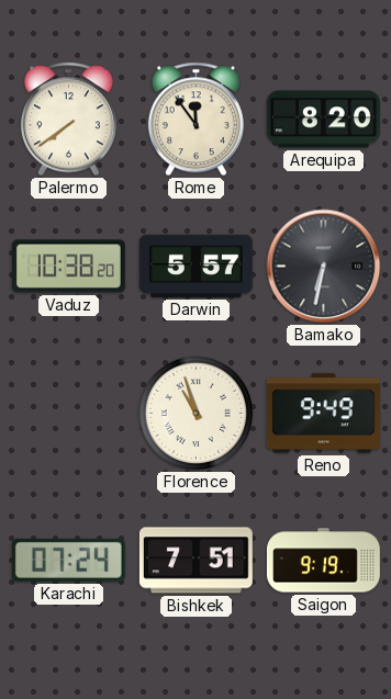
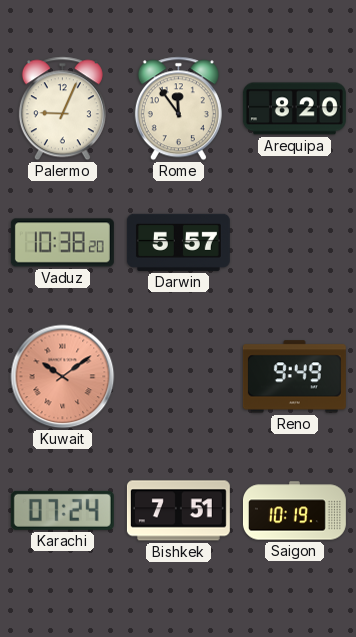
Palermo: 7:39 -> 9:04
Bamako: 6:32 -> none
Kuwait: none -> 10:09
Florence: 10:57 -> none
Saigon: 9:19 -> 10:19
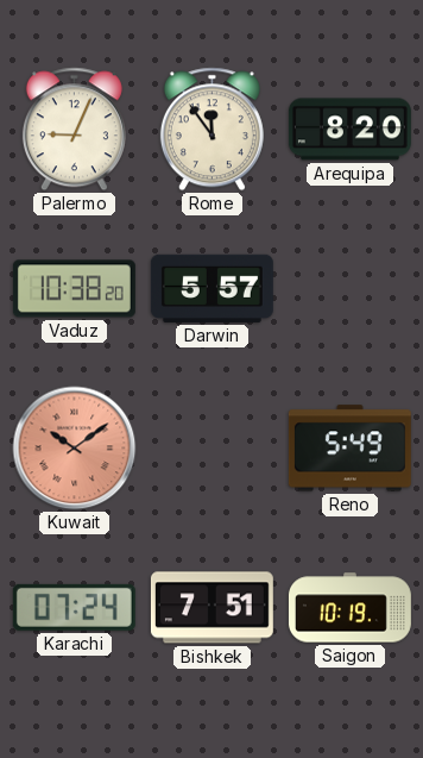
Reno: 9:49 -> 5:49
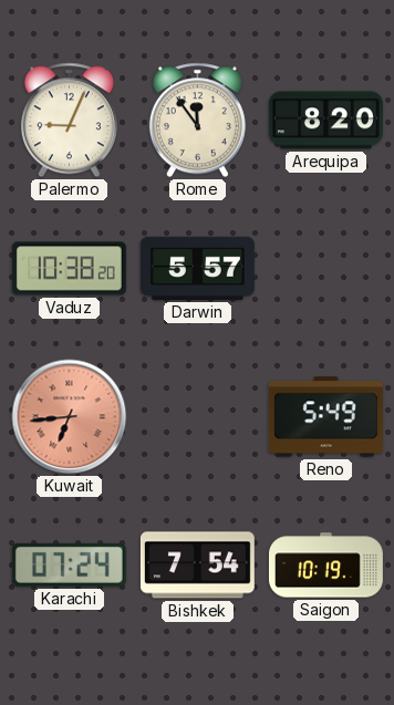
Kuwait: 10:09 -> 6:44
Bishkek: 7:51 -> 7:54
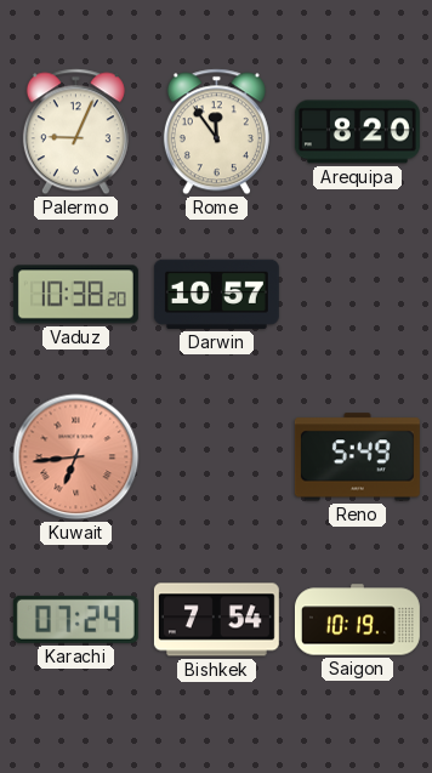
Darwin: 5:57 -> 10:57
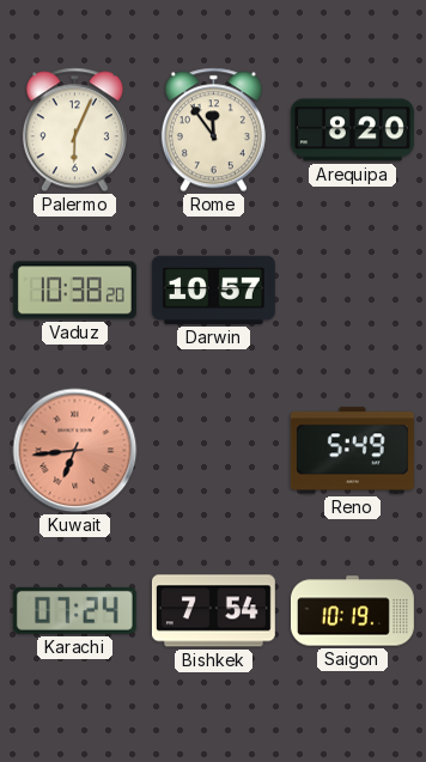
Palermo: 9:04 -> 6:04
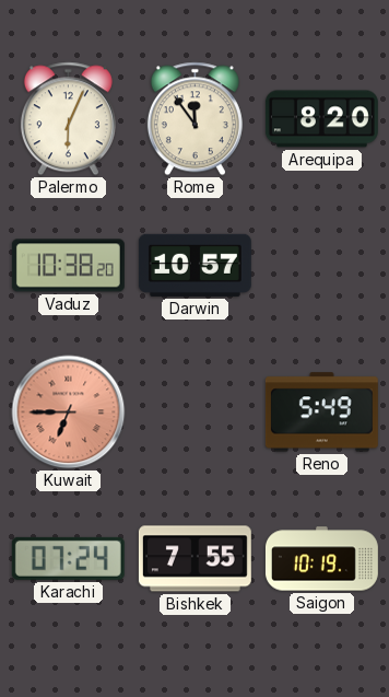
Kuwait: 6:44 -> 6:45
Bishkek: 7:54 -> 7:55
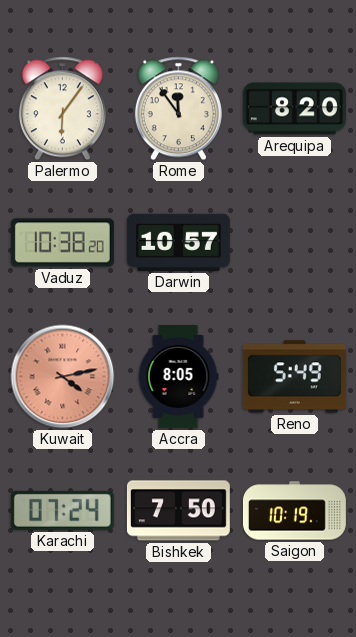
Palermo: 6:04 -> 6:06
Kuwait: 6:45 -> 4:13
Accra: none -> 8:05
Bishkek: 7:55 -> 7:50
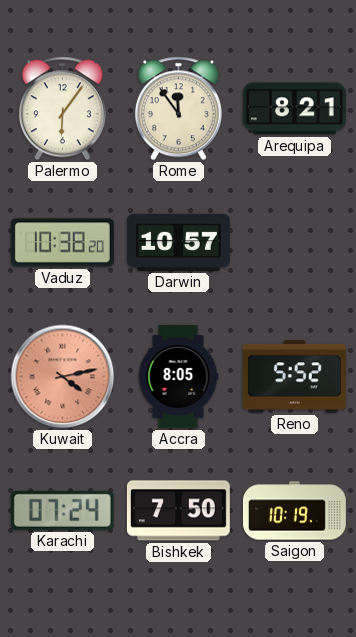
Arequipa: 8:20 -> 8:21
Reno: 5:49 -> 5:52
